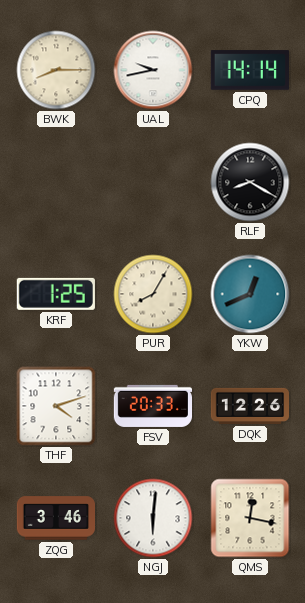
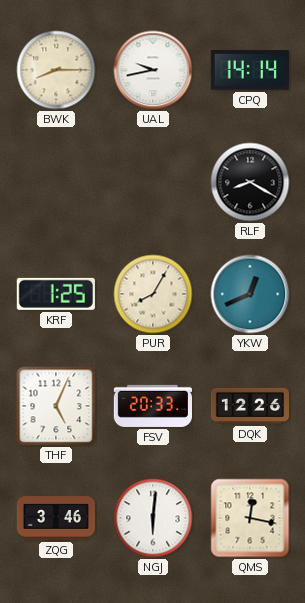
THF: 4:12 -> 5:04
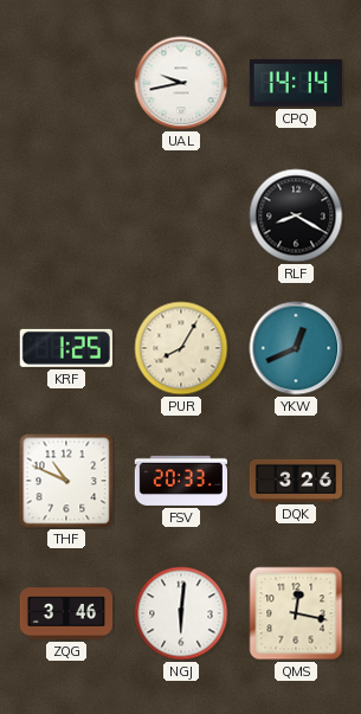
BWK: 8:15 -> none
THF: 5:04 -> 10:49
DQK: 12:26 -> 3:26
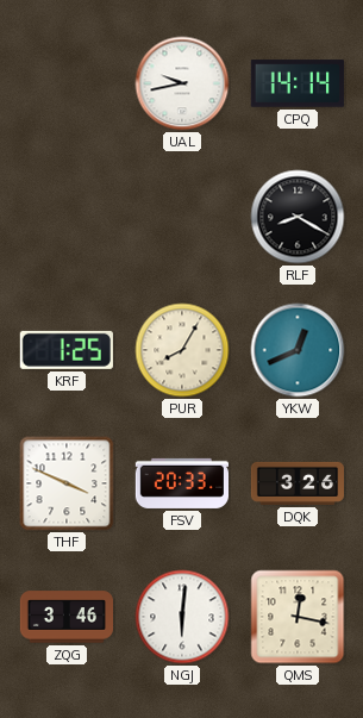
THF: 10:49 -> 3:49
